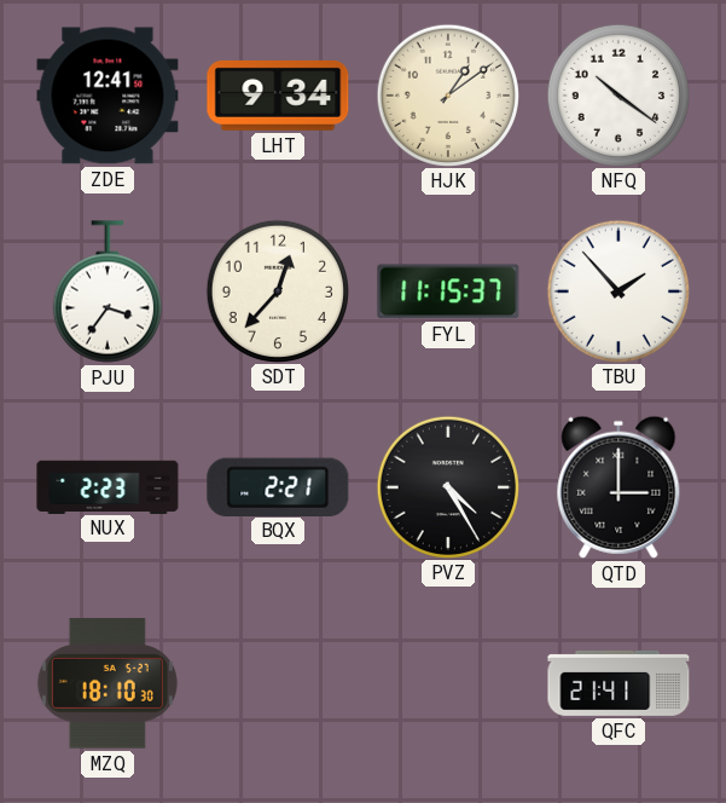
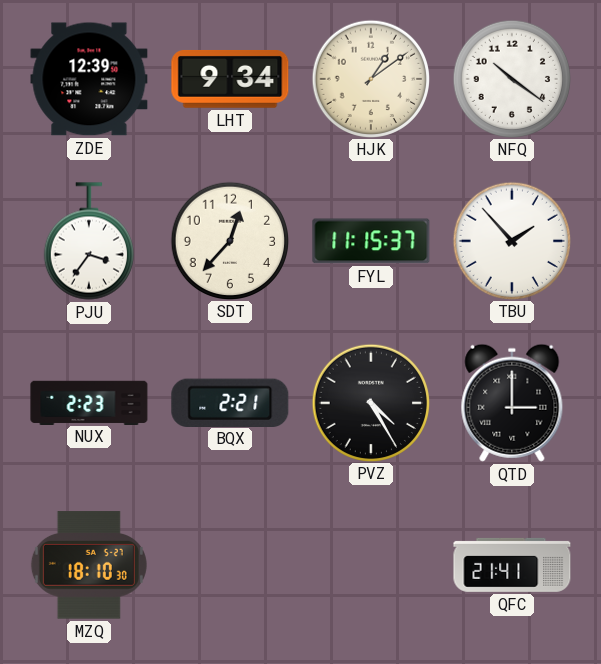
ZDE: 12:41 -> 12:39
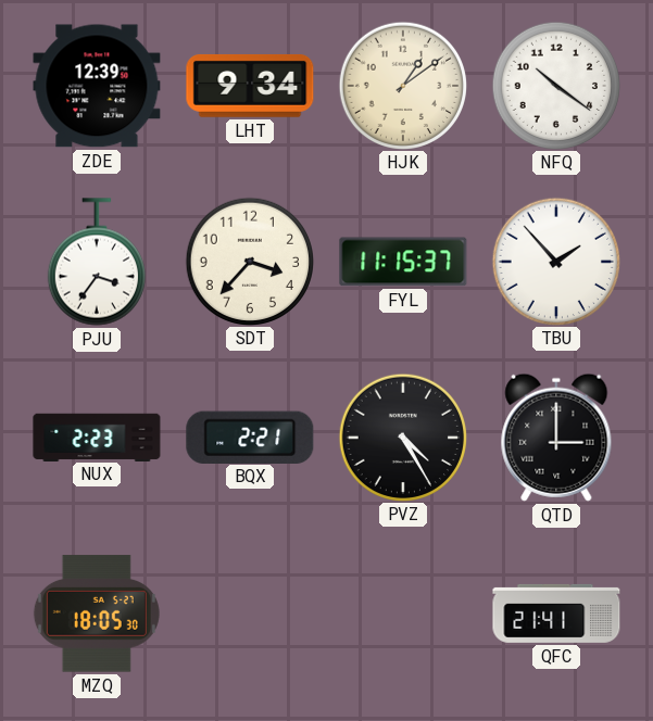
SDT: 12:37 -> 3:37
MZQ: 18:10 -> 18:05
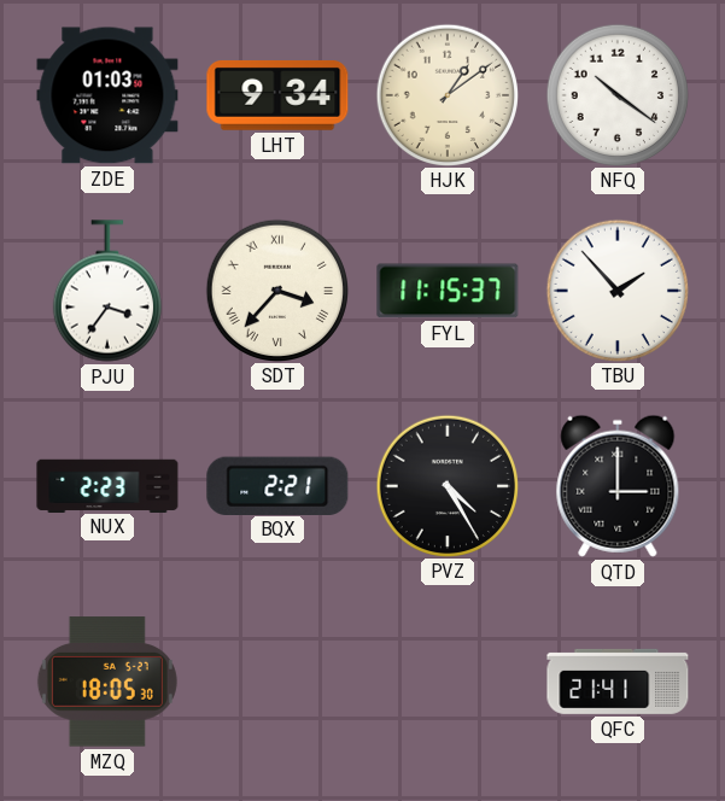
ZDE: 12:39 -> 01:03
SDT numerals: Arabic -> Roman
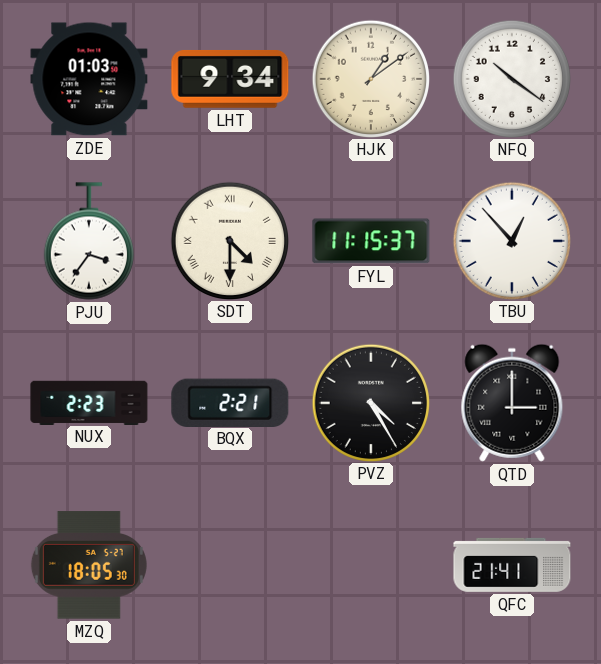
SDT: 3:37 -> 4:30
TBU: 1:53 -> 12:53
